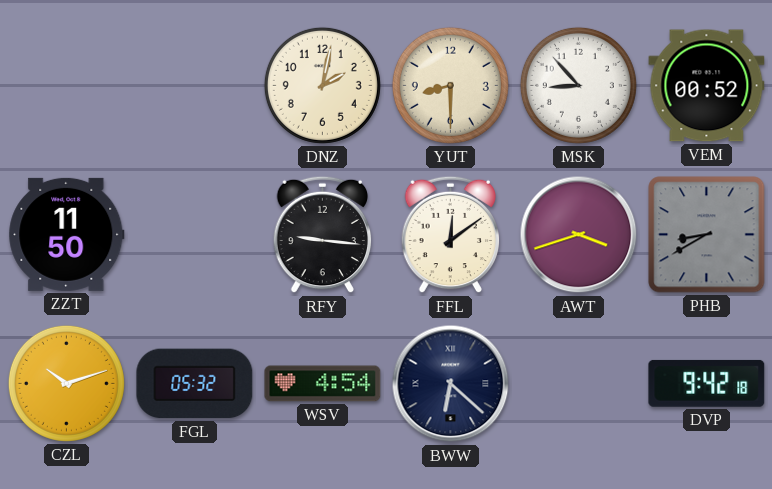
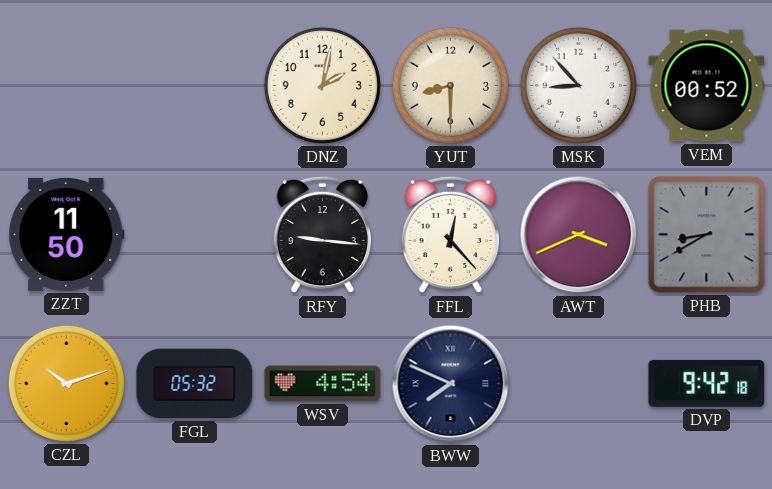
FFL: 12:09 -> 12:23
AWT: 3:42 -> 3:41
BWW: 6:22 -> 7:49
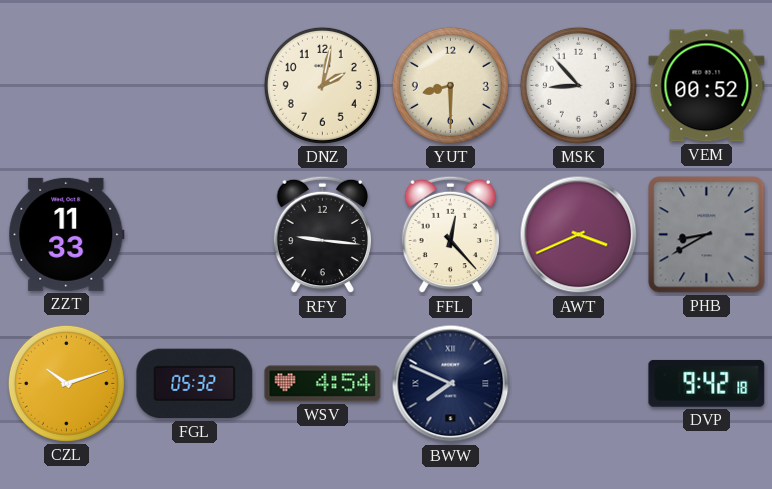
ZZT: 11:50 -> 11:33
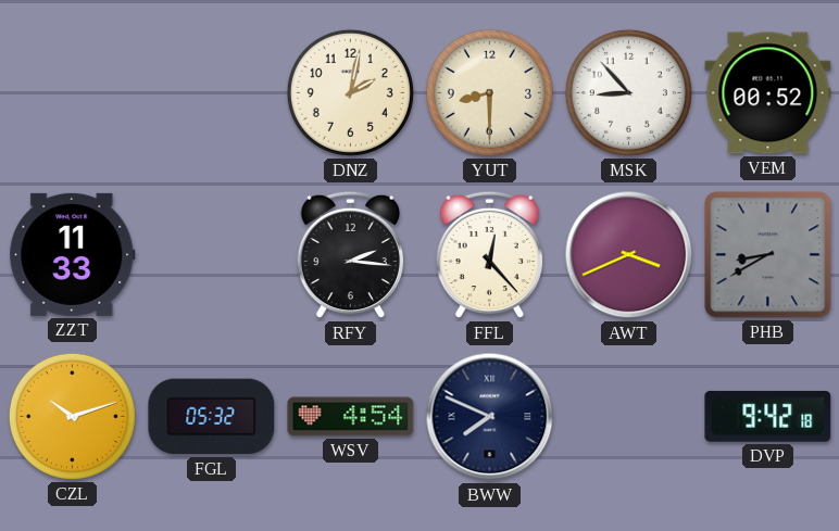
RFY: 9:16 -> 2:16
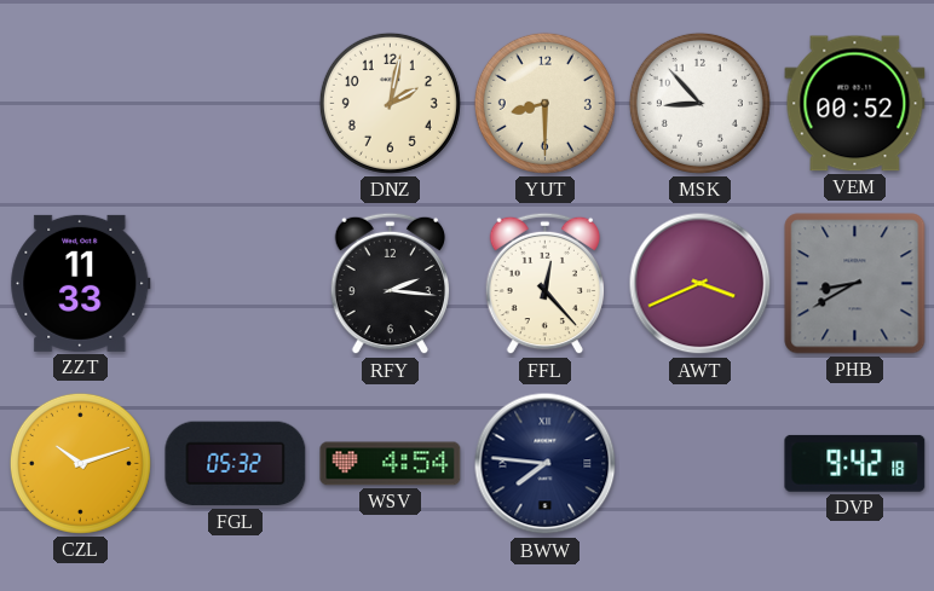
BWW: 7:49 -> 7:46
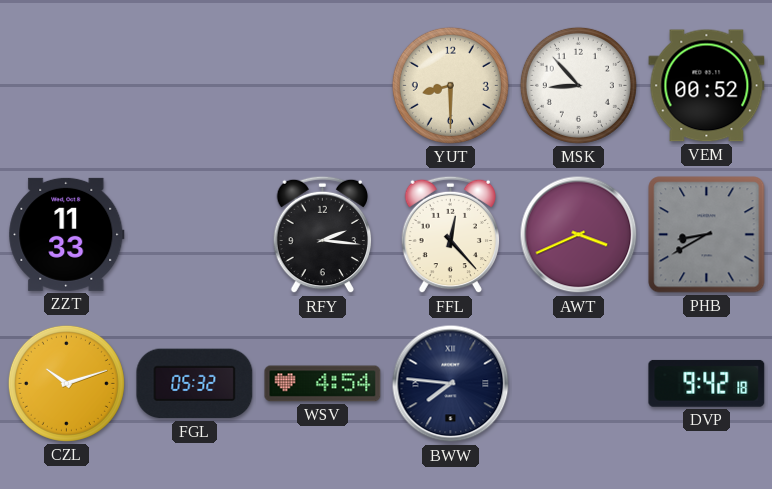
DNZ: 2:02 -> none
